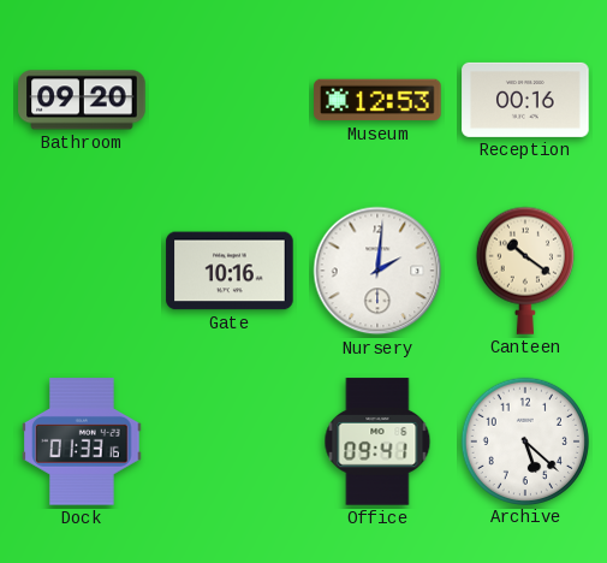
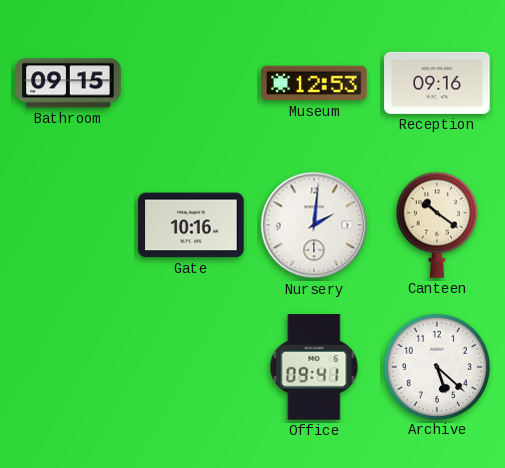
Bathroom: 09:20 -> 09:15
Reception: 00:16 -> 09:16
Dock: 01:33 -> none
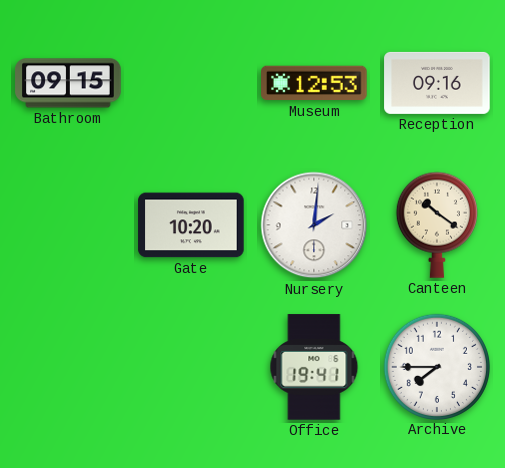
Gate: 10:16 -> 10:20
Office: 09:41 -> 19:41
Archive: 5:22 -> 7:45
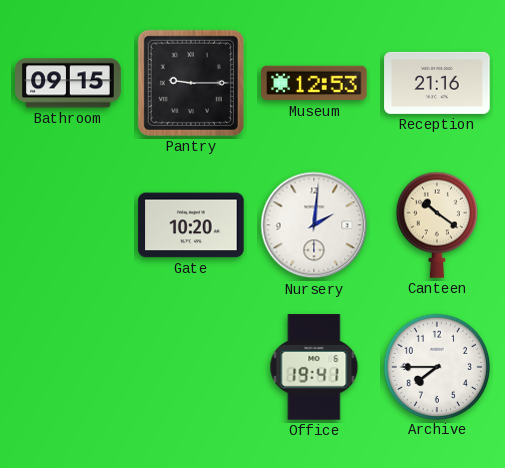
Pantry: none -> 9:15
Reception: 09:16 -> 21:16
